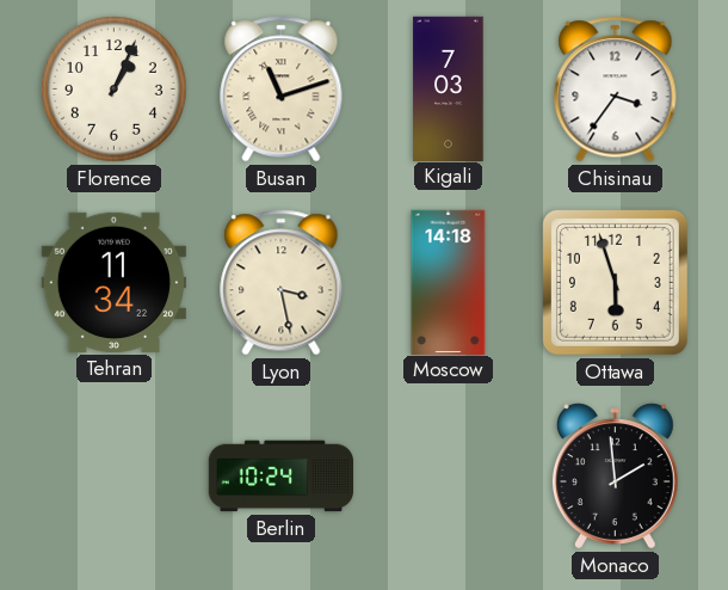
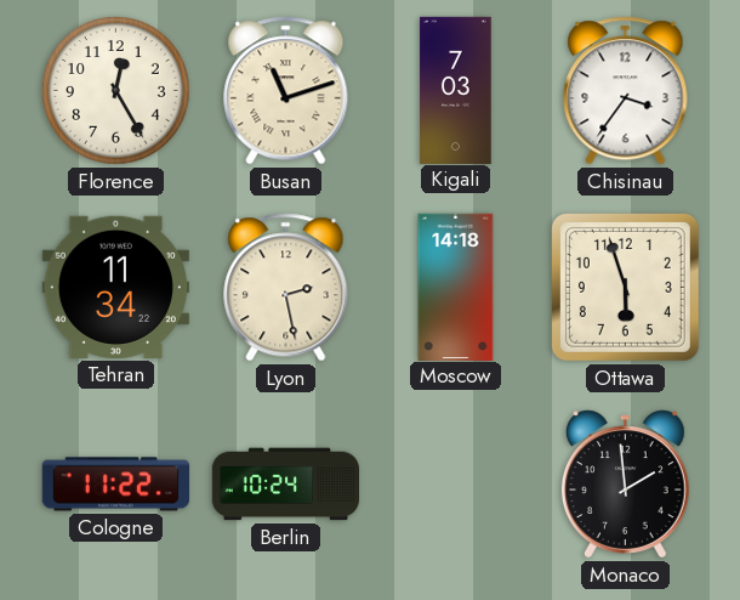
Florence: 1:04 -> 12:25
Lyon: 3:28 -> 2:28
Cologne: none -> 11:22
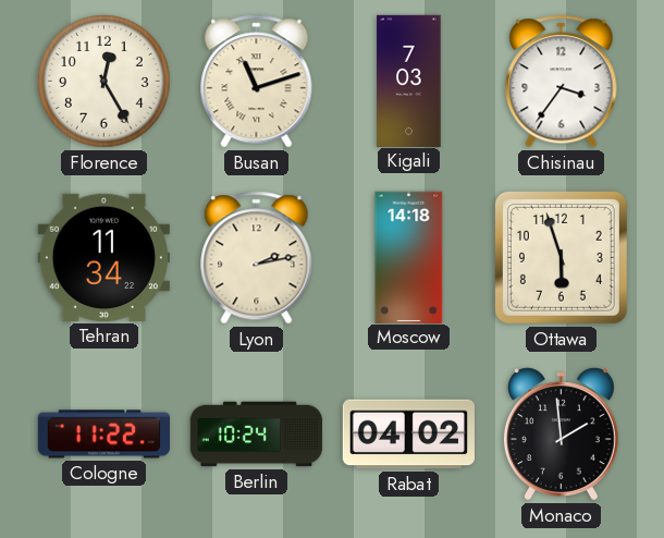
Lyon: 2:28 -> 2:13
Rabat: none -> 04:02
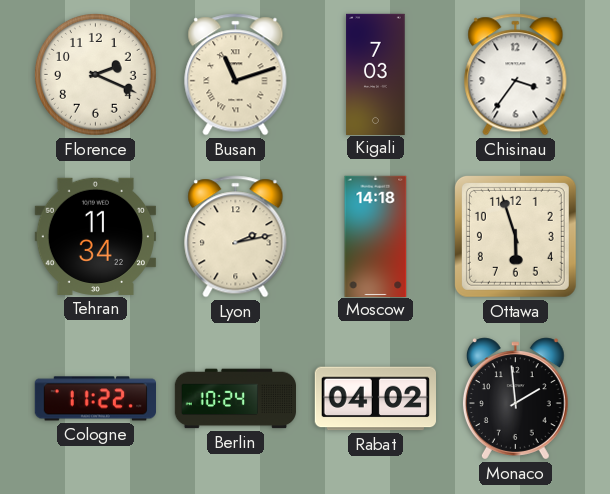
Florence: 12:25 -> 2:19
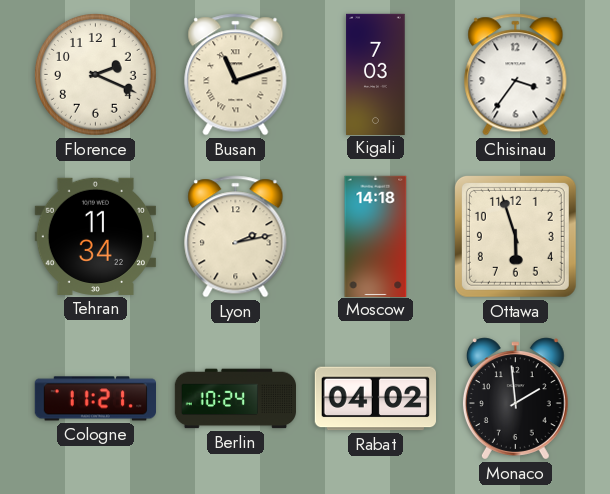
Cologne: 11:22 -> 11:21
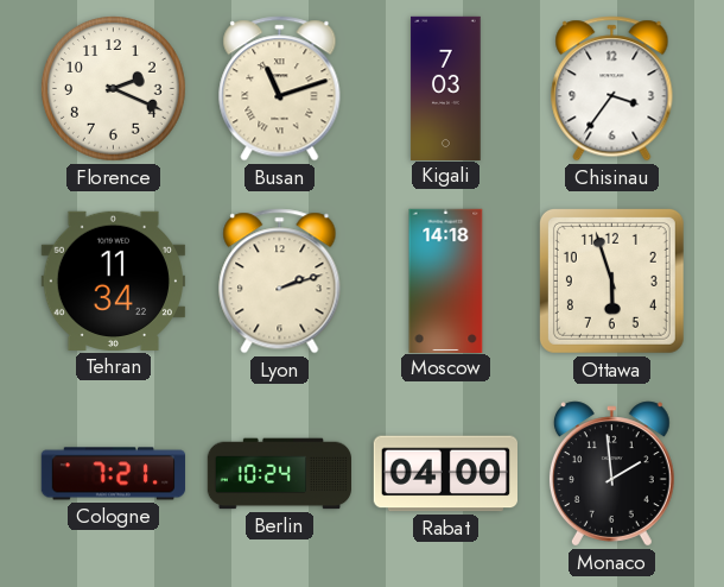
Lyon: 2:13 -> 2:12
Cologne: 11:21 -> 7:21
Rabat: 04:02 -> 04:00
